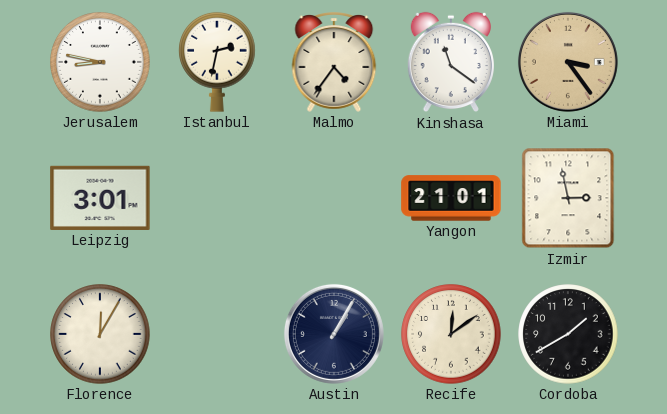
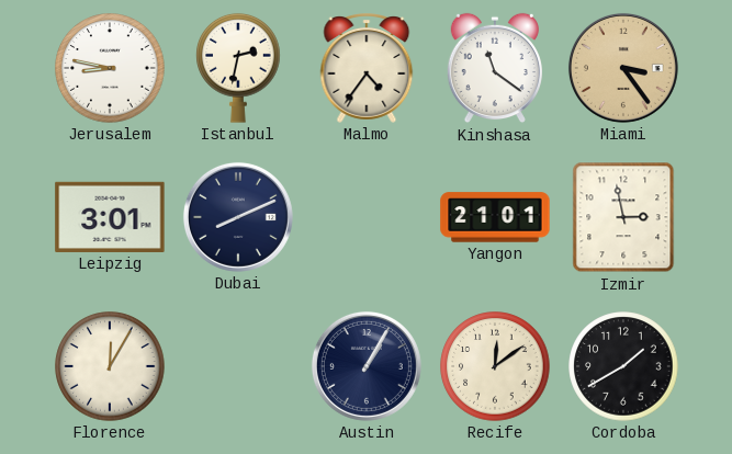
Dubai: none -> 8:11
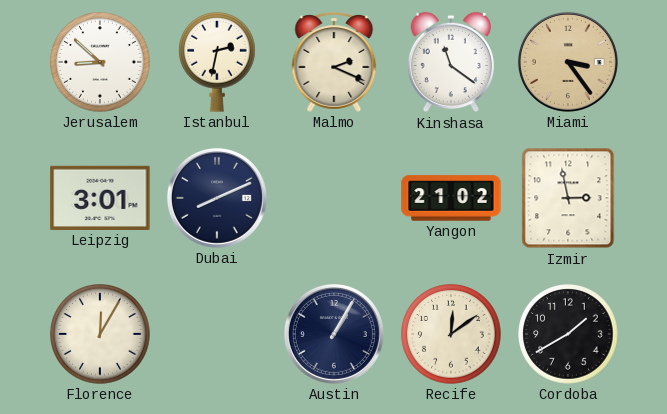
Jerusalem: 8:47 -> 8:52
Malmo: 4:36 -> 2:19
Yangon: 21:01 -> 21:02
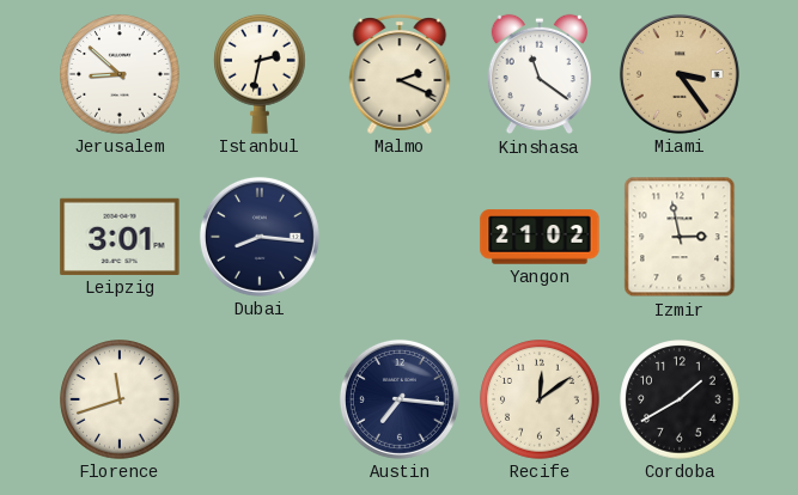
Dubai: 8:11 -> 8:16
Florence: 12:05 -> 11:42
Austin: 1:05 -> 7:16
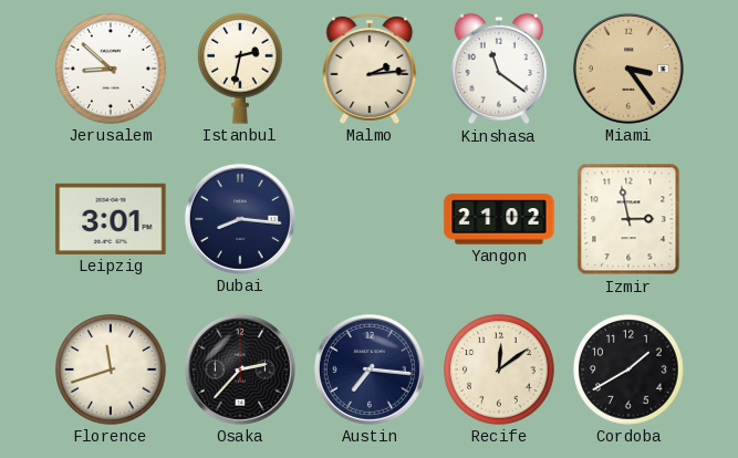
Malmo: 2:19 -> 2:14
Osaka: none -> 2:37
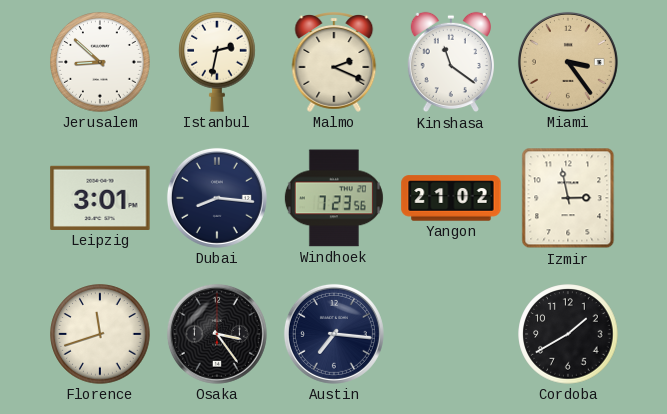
Malmo: 2:14 -> 2:19
Windhoek: none -> 7:23
Osaka: 2:37 -> 3:24
Recife: 12:09 -> none
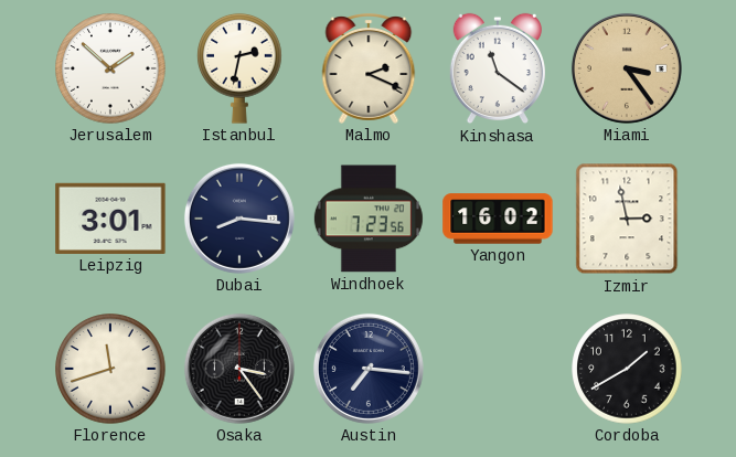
Jerusalem: 8:52 -> 1:52
Yangon: 21:02 -> 16:02
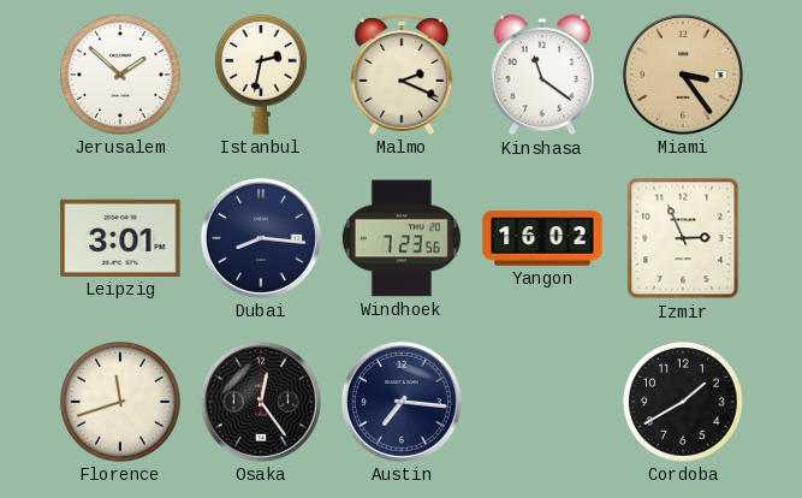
Izmir: 2:58 -> 2:56
Osaka: 3:24 -> 12:24
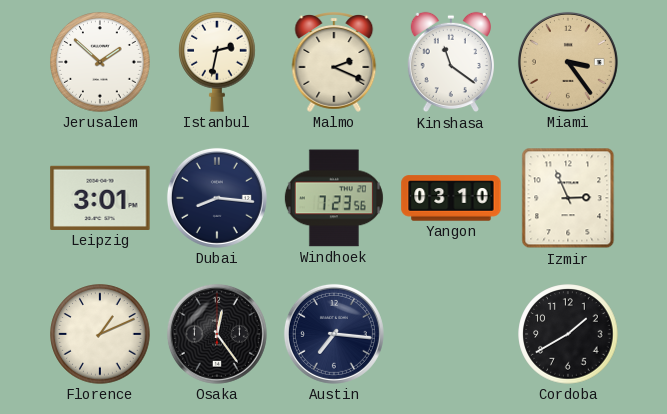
Yangon: 16:02 -> 03:10
Florence: 11:42 -> 1:11
